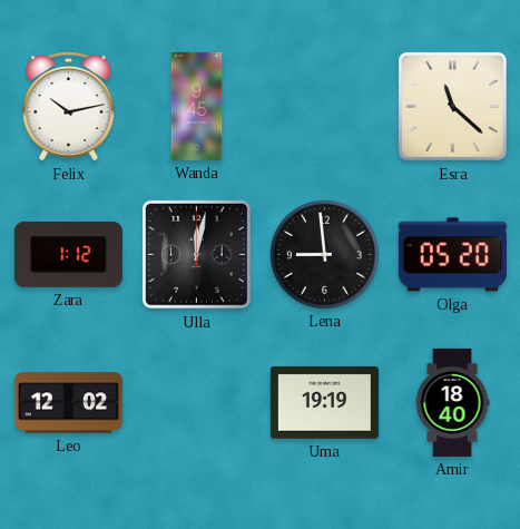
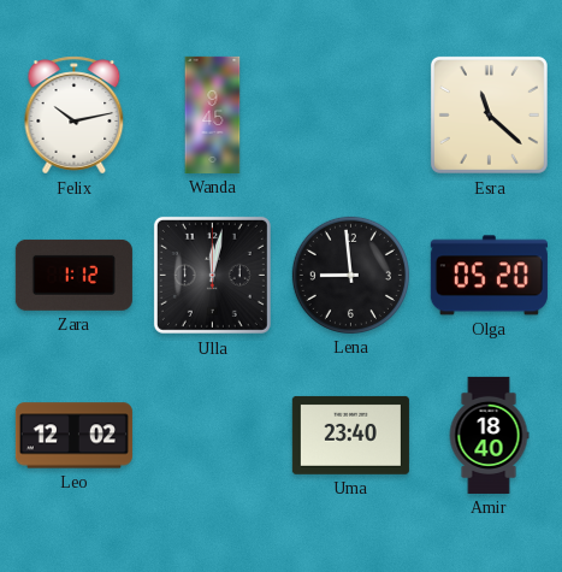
Uma: 19:19 -> 23:40
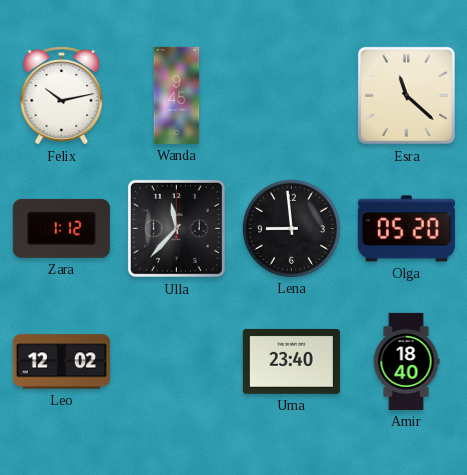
Ulla: 12:02 -> 11:37
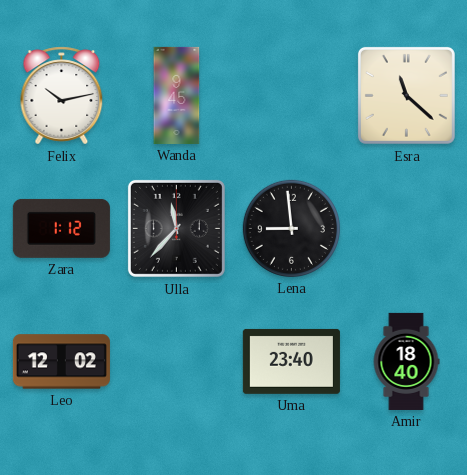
Olga: 05:20 -> none
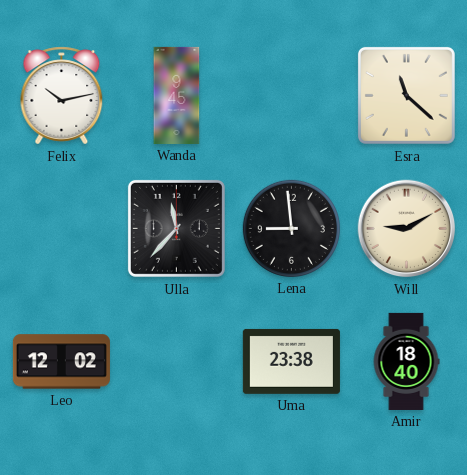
Zara: 1:12 -> none
Will: none -> 9:10
Uma: 23:40 -> 23:38
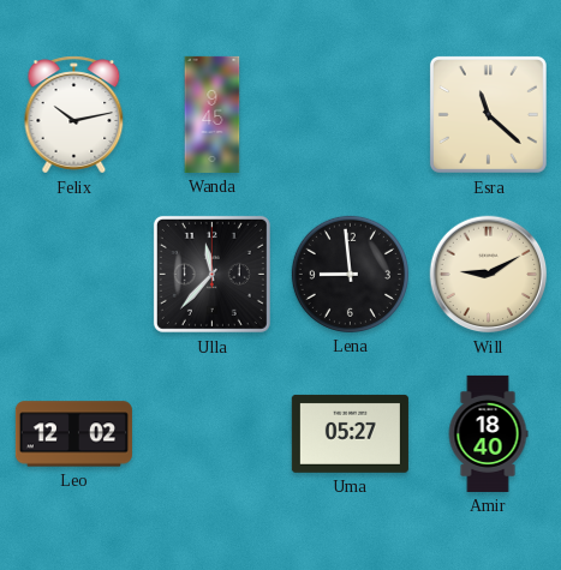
Uma: 23:38 -> 05:27
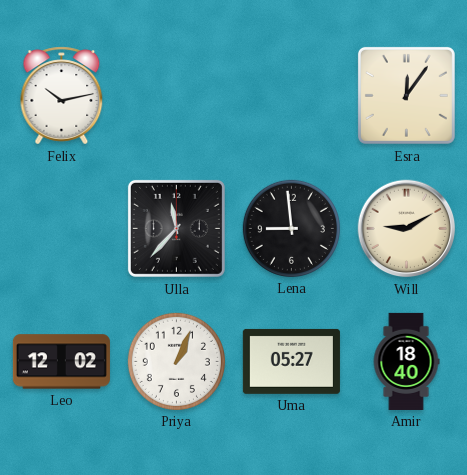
Wanda: 9:45 -> none
Esra: 11:22 -> 12:06
Priya: none -> 1:04
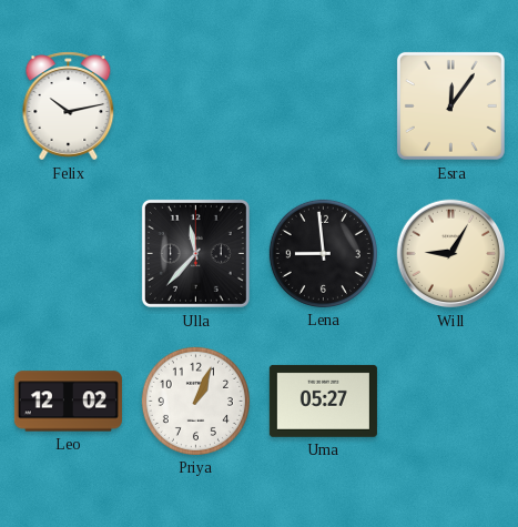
Will: 9:10 -> 9:05
Amir: 18:40 -> none
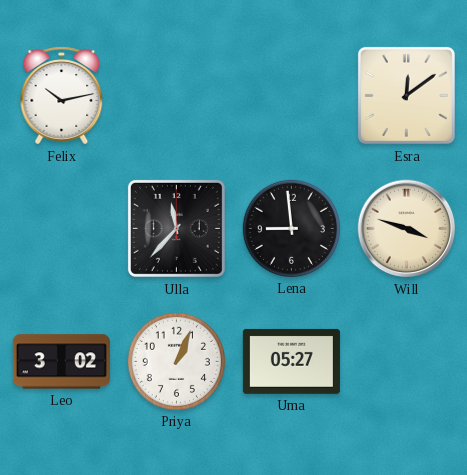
Esra: 12:06 -> 12:09
Will: 9:05 -> 3:48
Leo: 12:02 -> 3:02
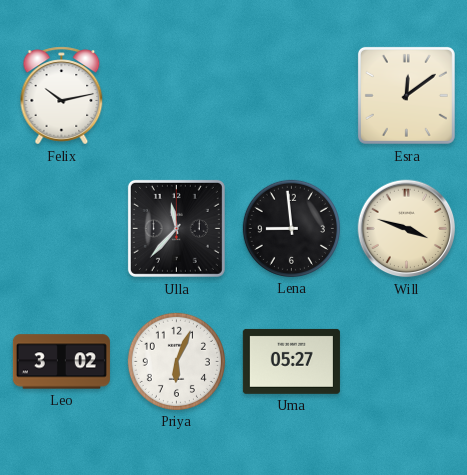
Priya: 1:04 -> 6:04
